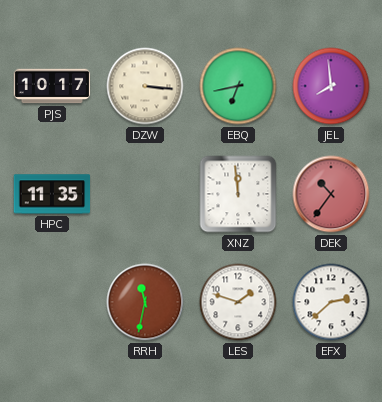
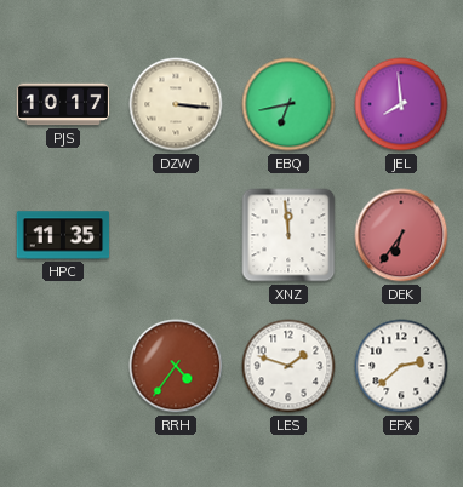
DEK: 10:36 -> 6:36
RRH: 11:32 -> 4:36
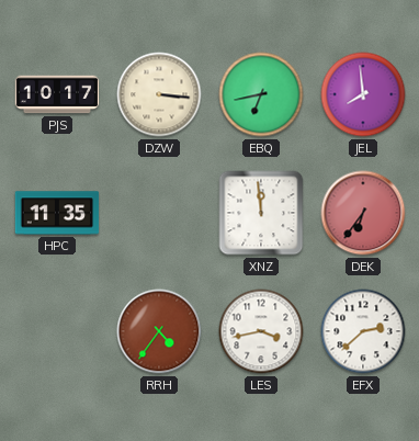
LES: 1:48 -> 3:43
